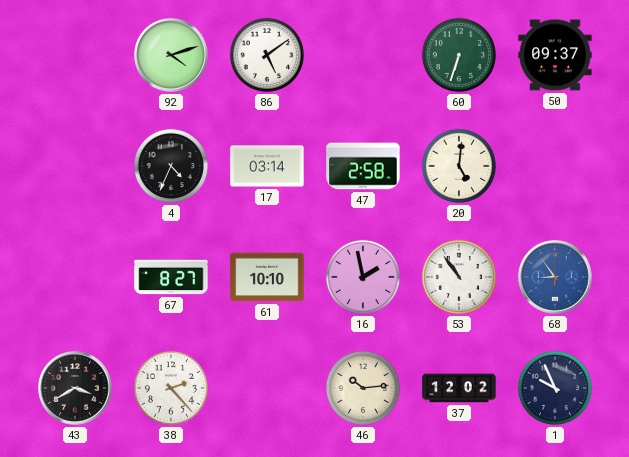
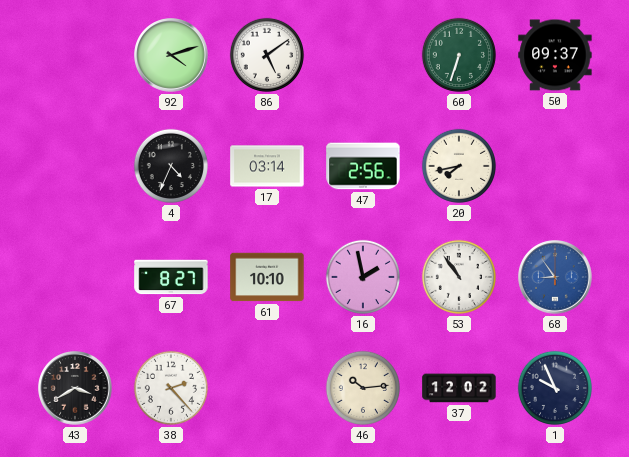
47: 2:58 -> 2:56
20: 5:01 -> 7:43
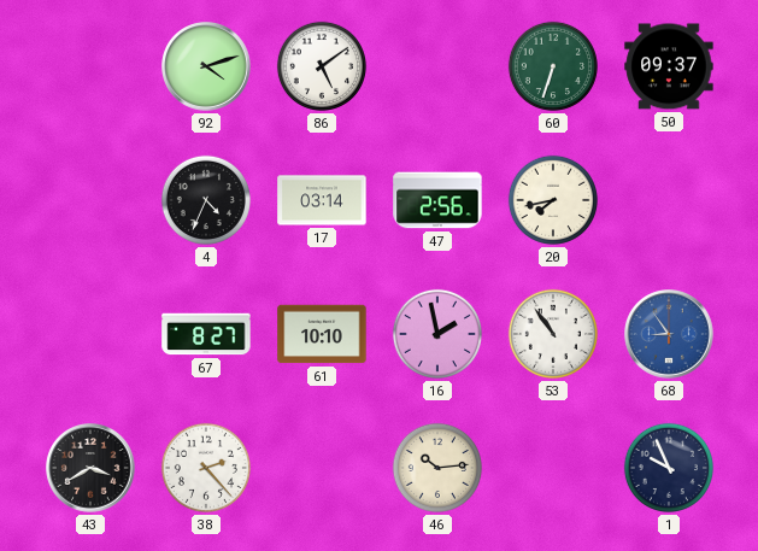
37: 12:02 -> none
